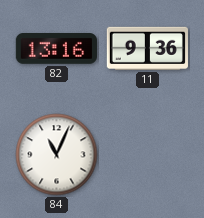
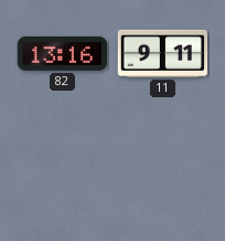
11: 9:36 -> 9:11
84: 11:04 -> none
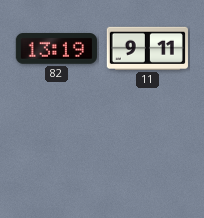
82: 13:16 -> 13:19
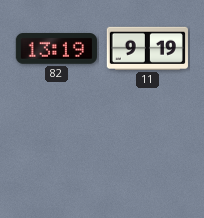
11: 9:11 -> 9:19
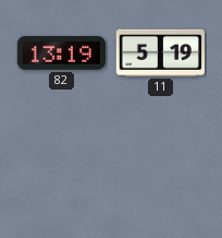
11: 9:19 -> 5:19
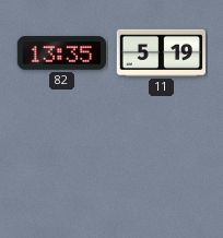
82: 13:19 -> 13:35
